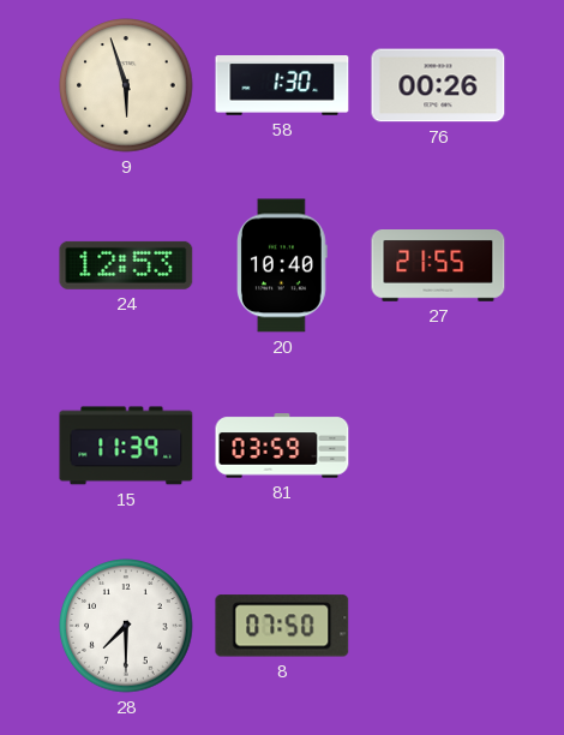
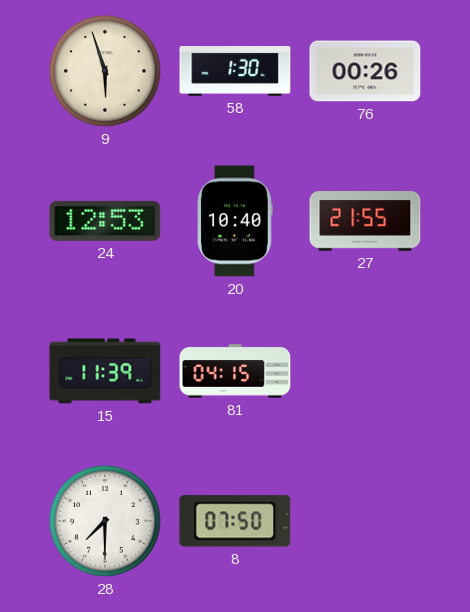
81: 03:59 -> 04:15
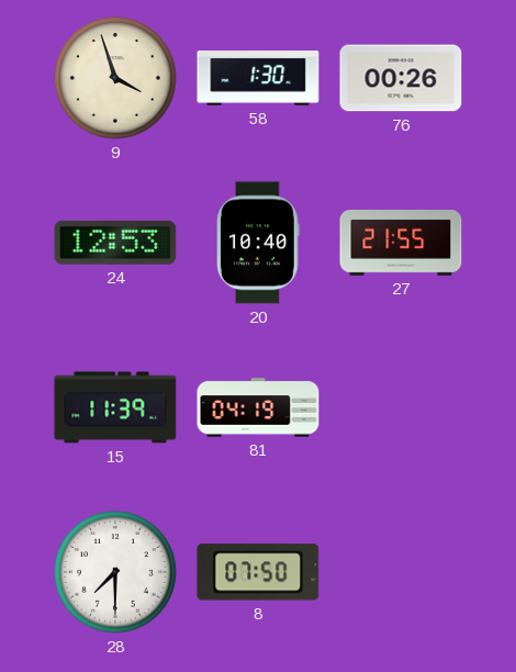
9: 5:57 -> 3:57
81: 04:15 -> 04:19
